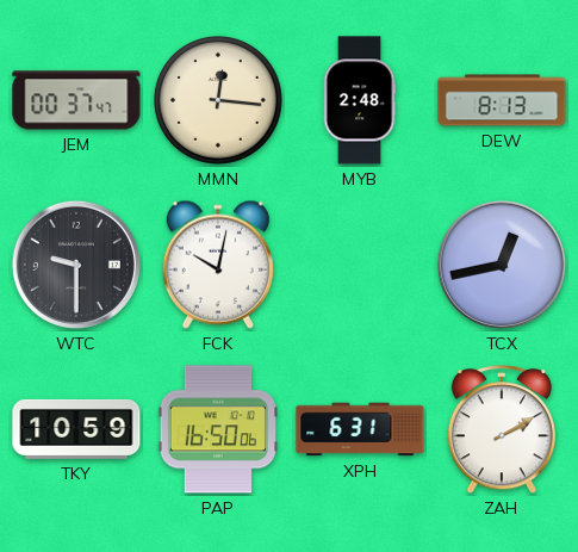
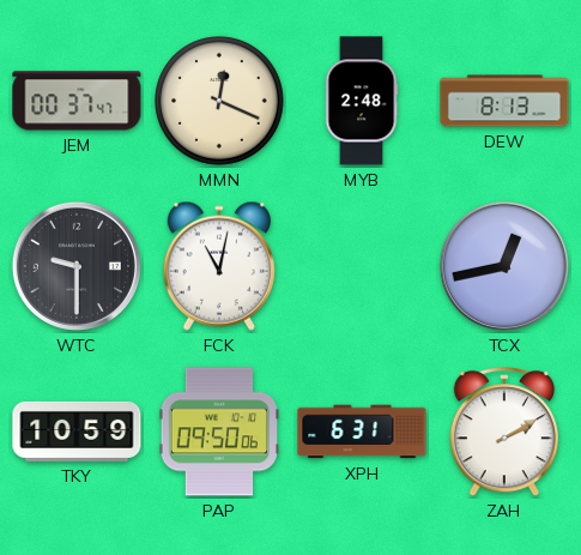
MMN: 12:16 -> 12:19
FCK: 10:02 -> 11:02
PAP: 16:50 -> 09:50
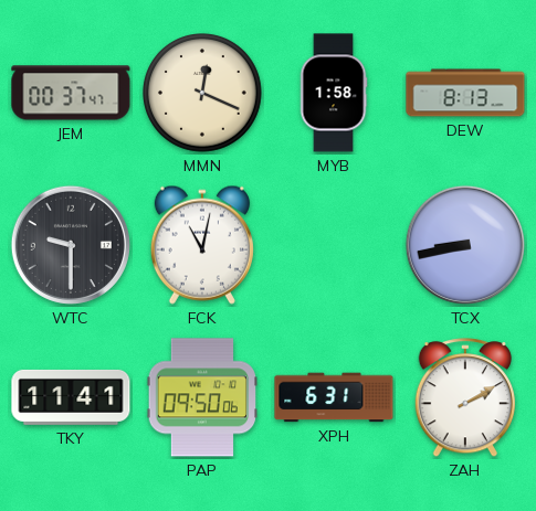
MYB: 2:48 -> 1:58
TCX: 12:43 -> 8:43
TKY: 10:59 -> 11:41
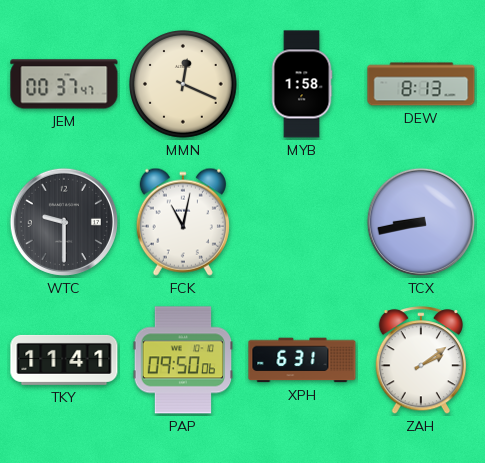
ZAH: 2:10 -> 2:09
